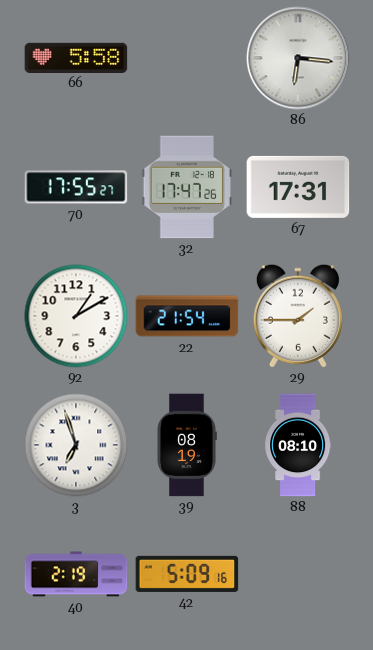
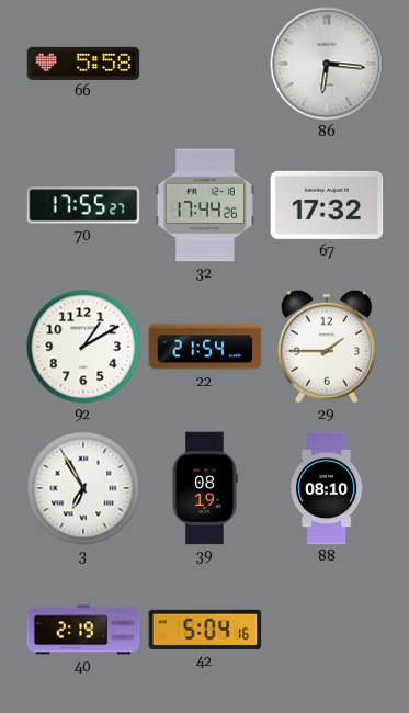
32: 17:47 -> 17:44
67: 17:31 -> 17:32
3: 6:57 -> 6:55
42: 5:09 -> 5:04
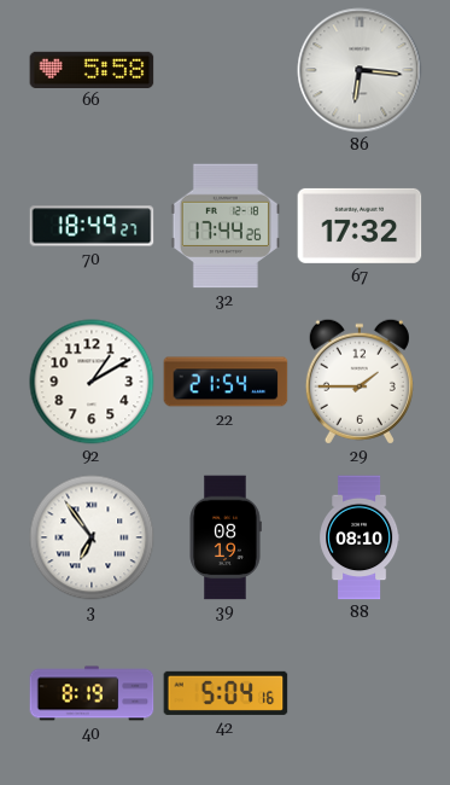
70: 17:55 -> 18:49
3: 6:55 -> 6:54
40: 2:19 -> 8:19
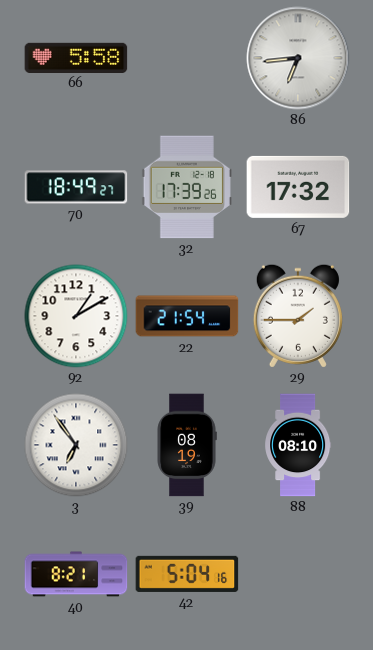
86: 6:16 -> 6:44
32: 17:44 -> 17:39
40: 8:19 -> 8:21
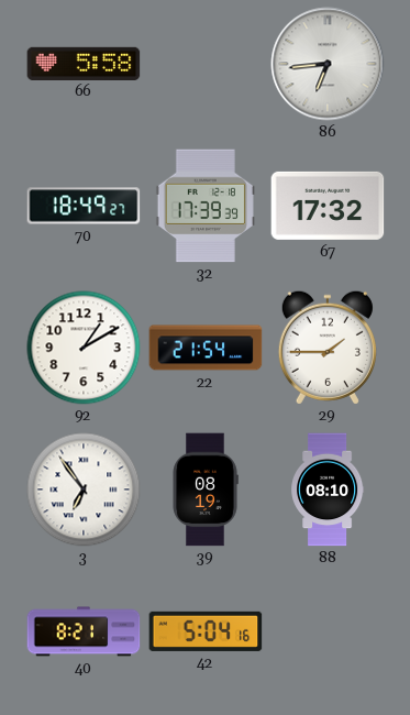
32: 17:39:26 -> 17:39:39
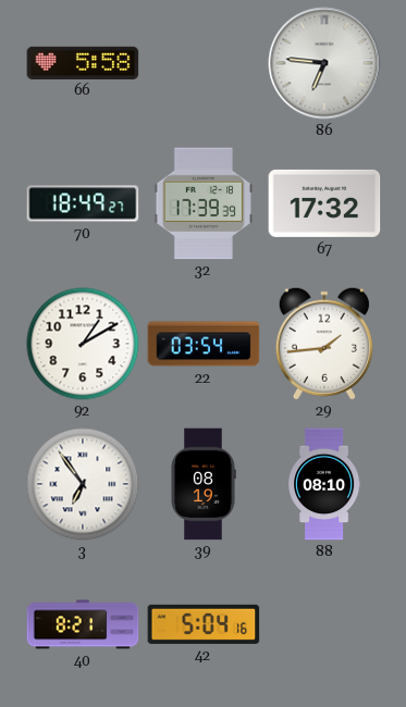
86: 6:44 -> 6:46
22: 21:54 -> 03:54
29: 1:45 -> 1:44
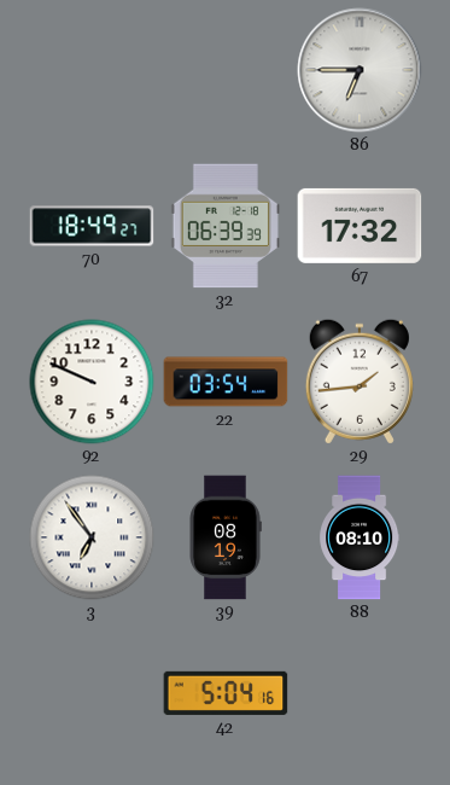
66: 5:58 -> none
86: 6:46 -> 6:45
32: 17:39 -> 06:39
92: 1:10 -> 9:49
40: 8:21 -> none
